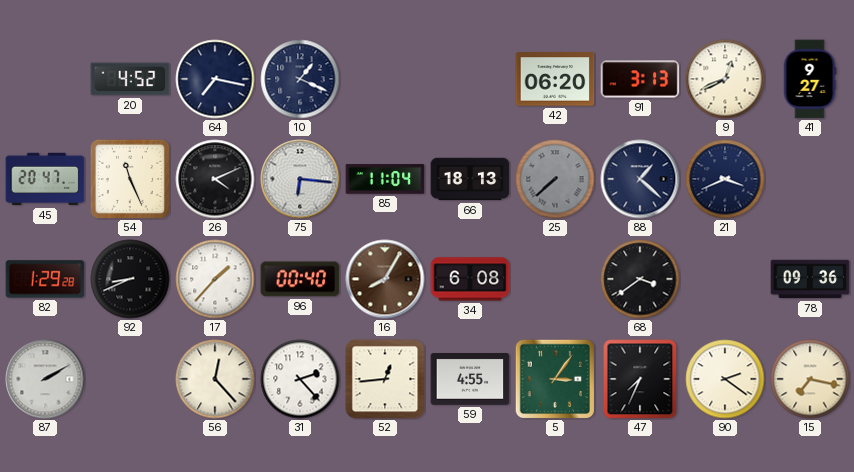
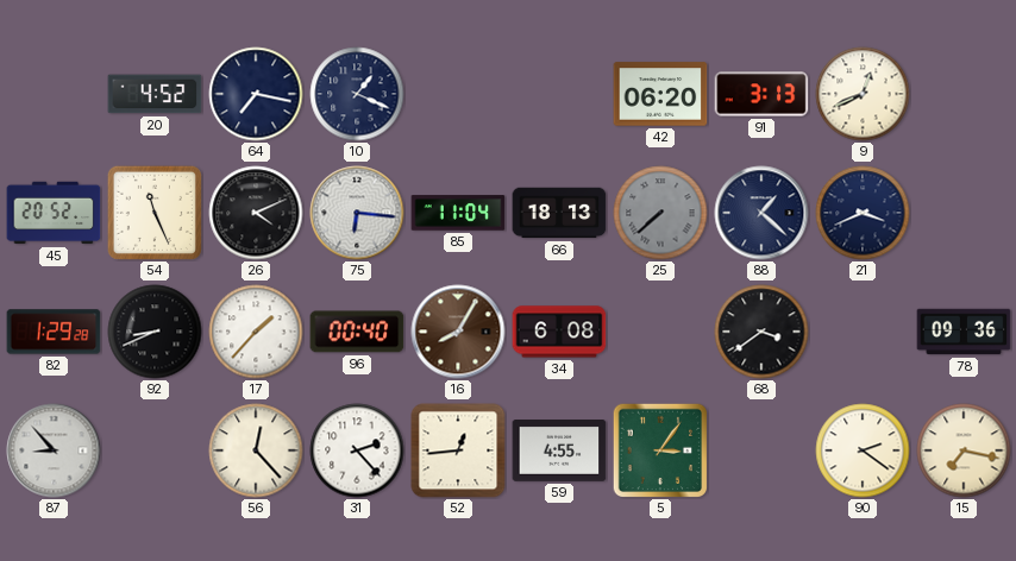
41: 9:27 -> none
45: 20:47 -> 20:52
87: 2:10 -> 8:53
47: 7:34 -> none
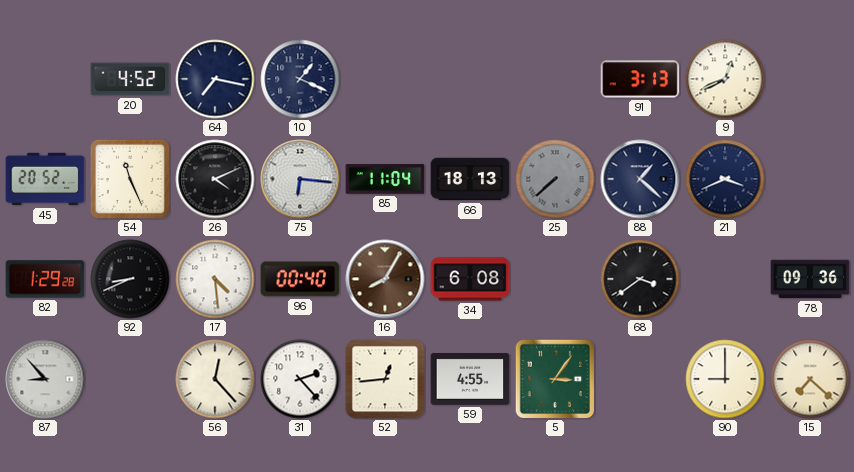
42: 06:20 -> none
17: 1:37 -> 4:29
90: 2:21 -> 9:00
15: 7:17 -> 7:22
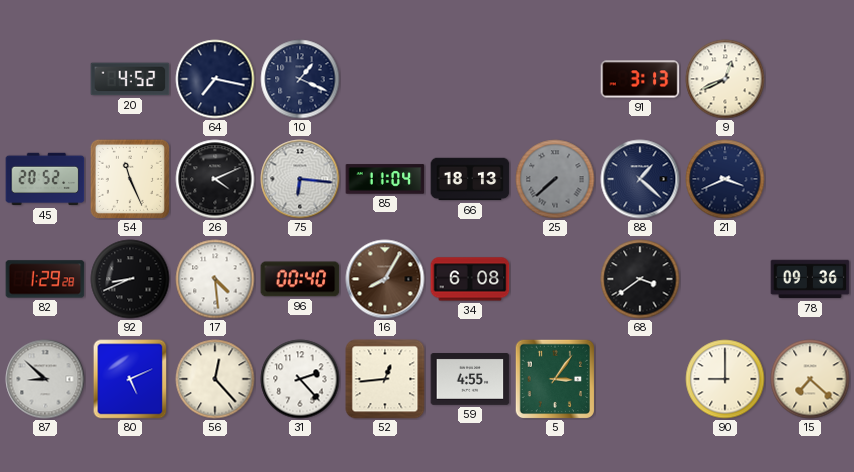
87: 8:53 -> 8:52
80: none -> 5:11
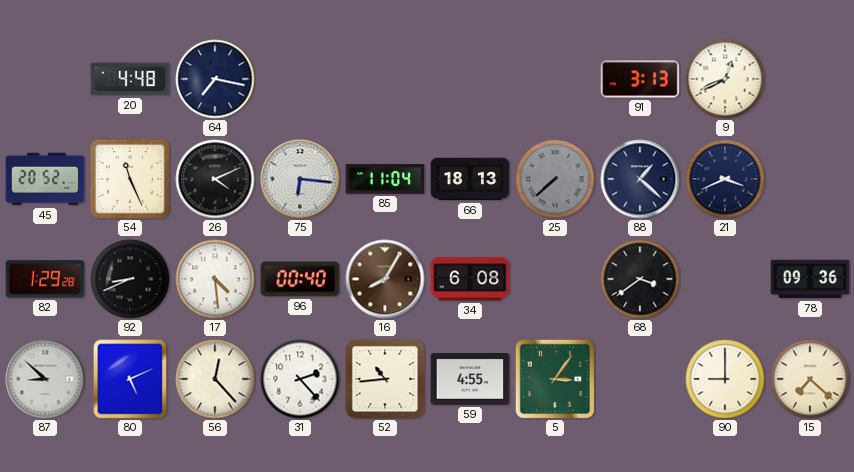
20: 4:52 -> 4:48
10: 1:19 -> none
52: 12:44 -> 10:44
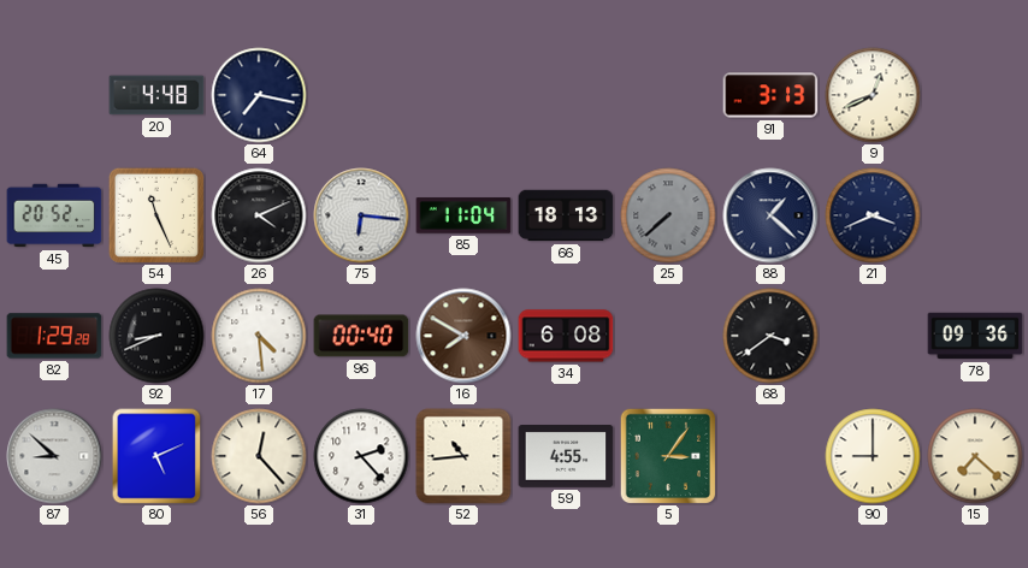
16: 8:05 -> 7:50
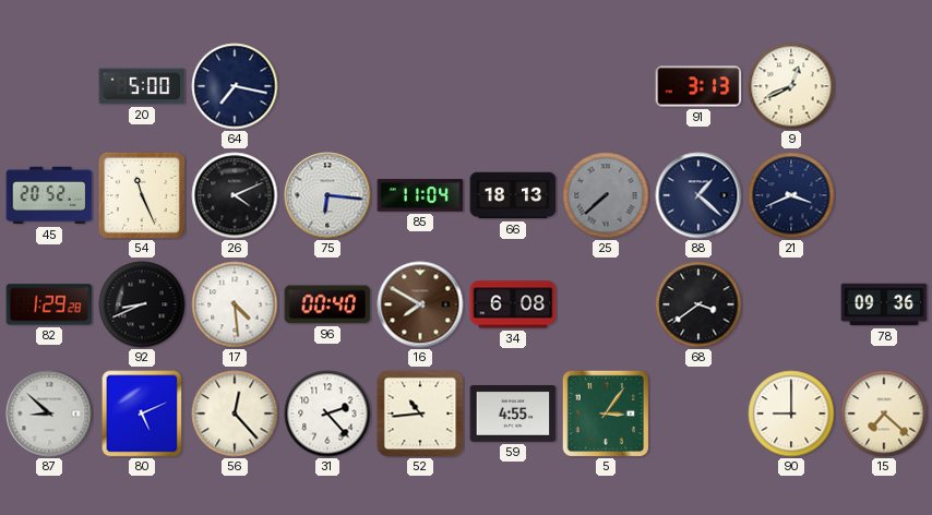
20: 4:48 -> 5:00
